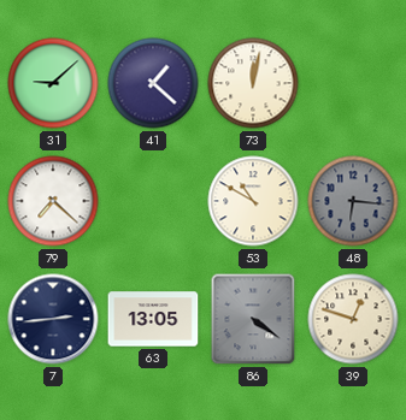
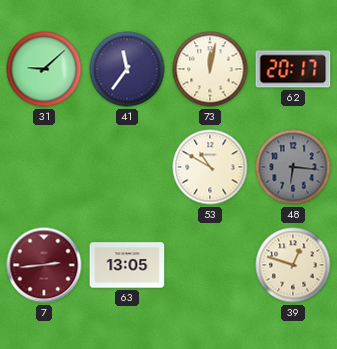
41: 1:22 -> 11:36
62: none -> 20:17
79: 7:22 -> none
7 dial: navy -> burgundy
86: 4:21 -> none
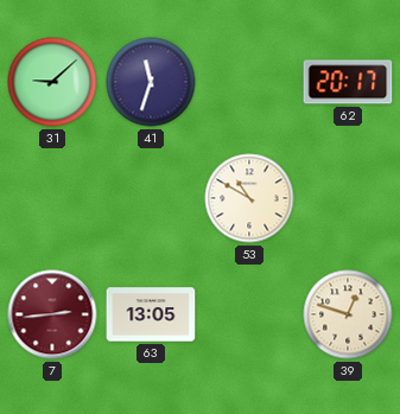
41: 11:36 -> 11:33
73: 12:02 -> none
48: 6:16 -> none
